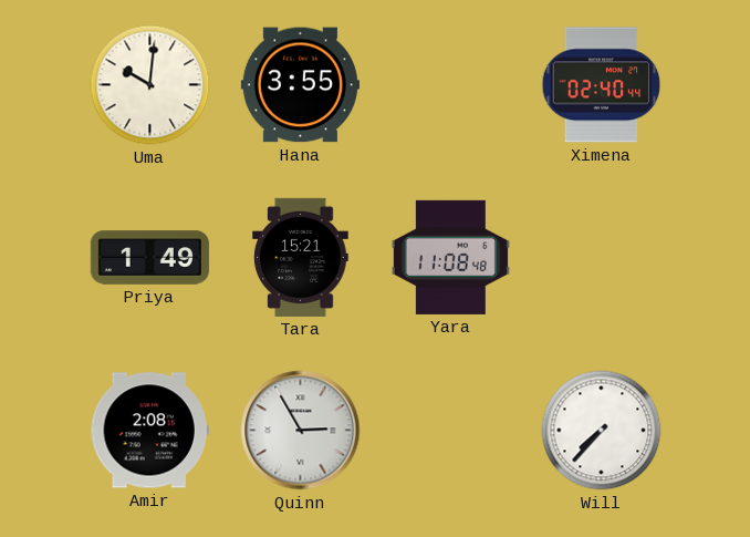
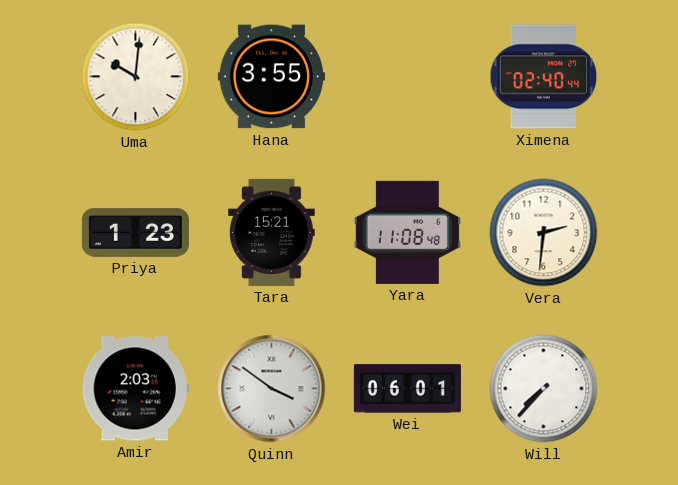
Priya: 1:49 -> 1:23
Vera: none -> 2:31
Amir: 2:08 -> 2:03
Quinn: 2:55 -> 3:51
Wei: none -> 06:01
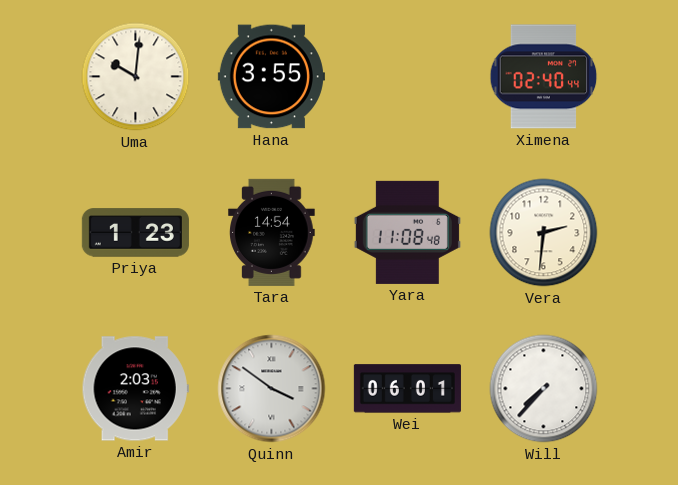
Tara: 15:21 -> 14:54
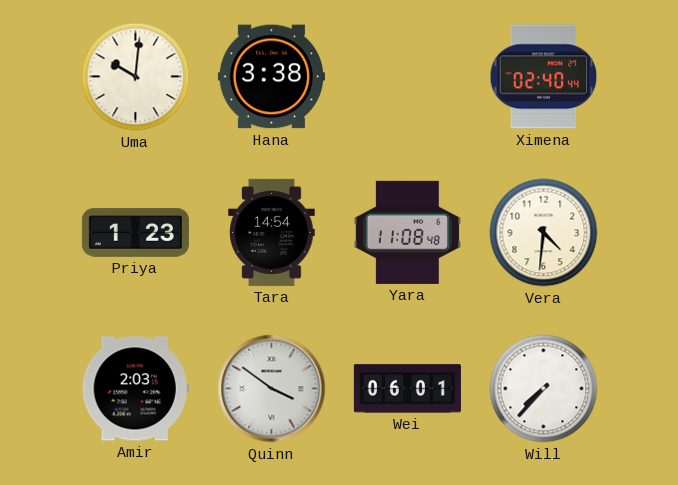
Hana: 3:55 -> 3:38
Vera: 2:31 -> 4:31
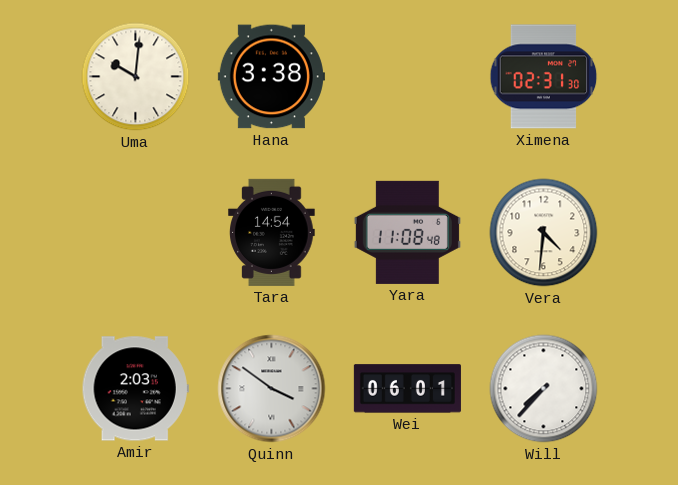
Ximena: 02:40 -> 02:31
Priya: 1:23 -> none
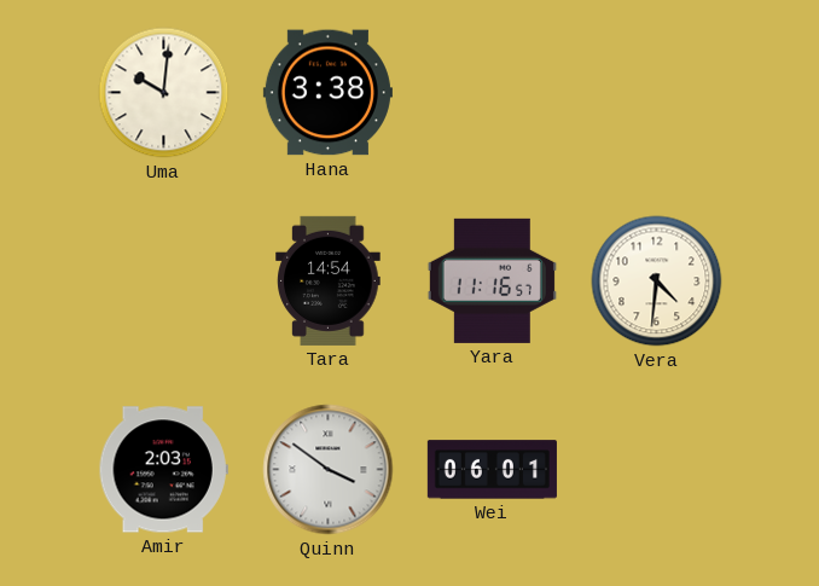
Ximena: 02:31 -> none
Yara: 11:08 -> 11:16
Will: 7:37 -> none
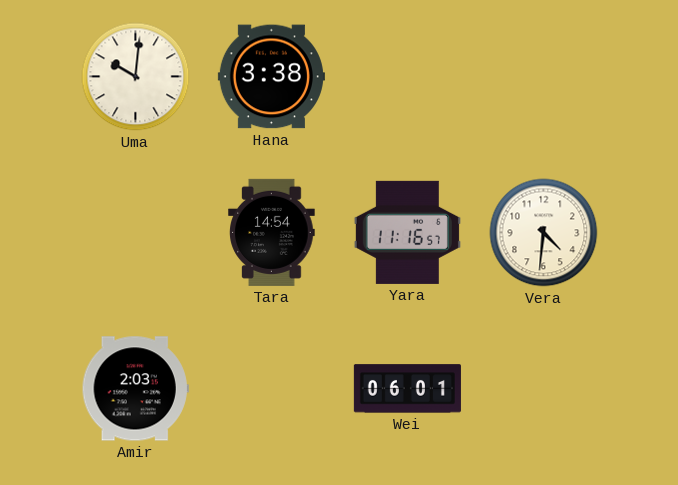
Quinn: 3:51 -> none
